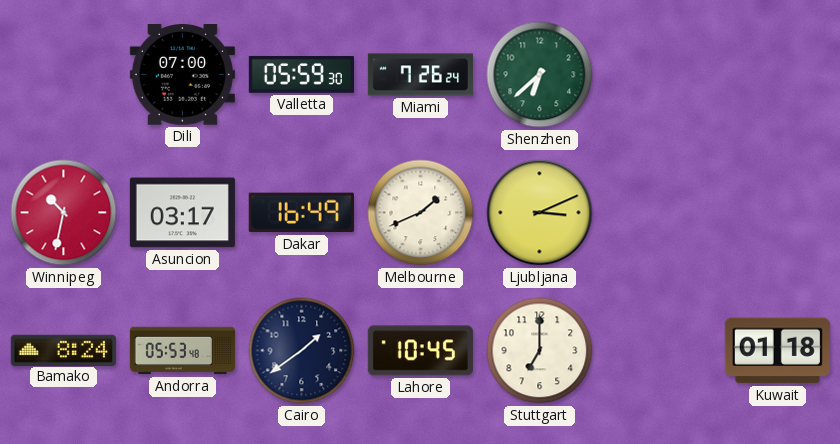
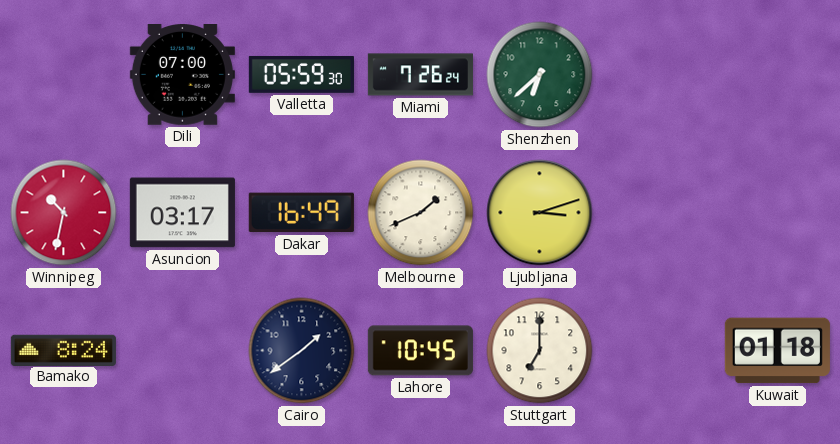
Ljubljana: 3:11 -> 3:12
Andorra: 05:53 -> none
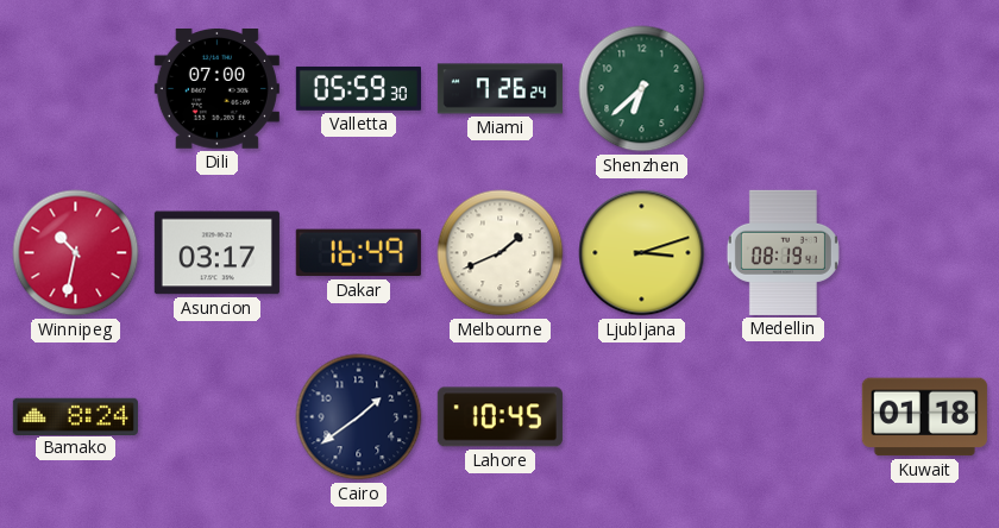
Medellin: none -> 08:19
Stuttgart: 7:00 -> none
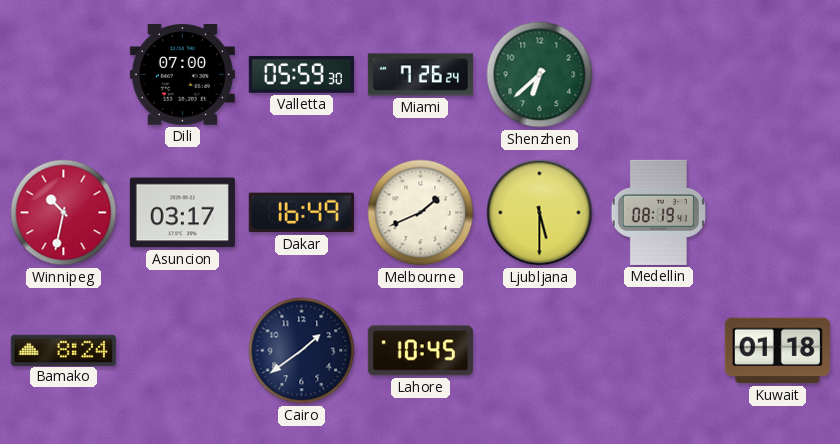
Ljubljana: 3:12 -> 5:30
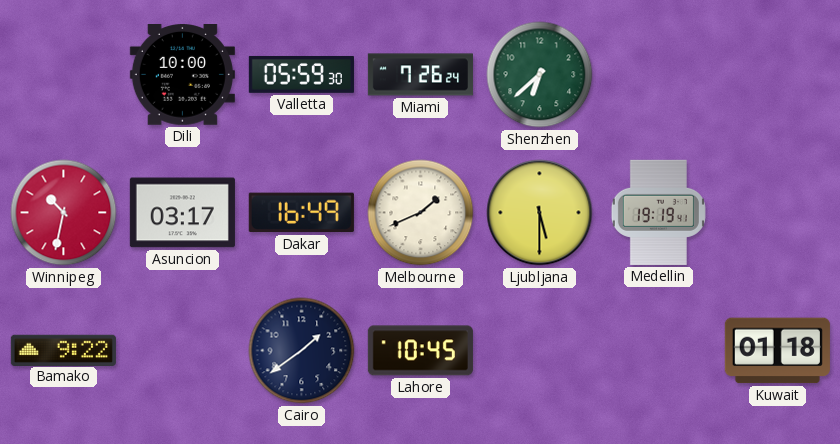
Dili: 07:00 -> 10:00
Medellin: 08:19 -> 19:19
Bamako: 8:24 -> 9:22
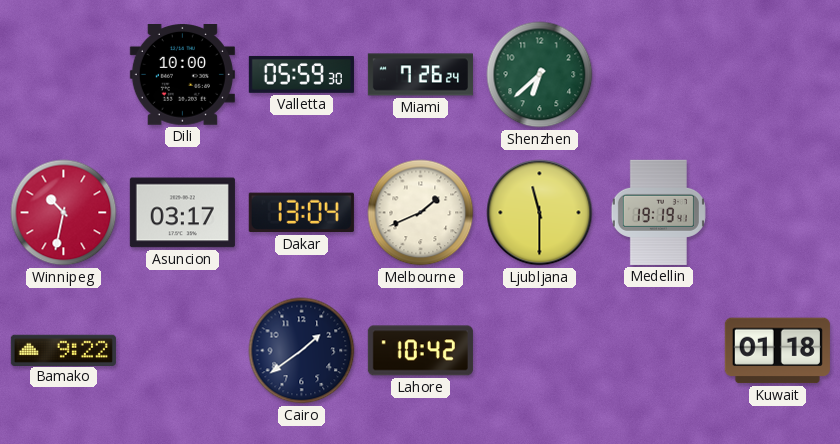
Dakar: 16:49 -> 13:04
Ljubljana: 5:30 -> 11:30
Lahore: 10:45 -> 10:42
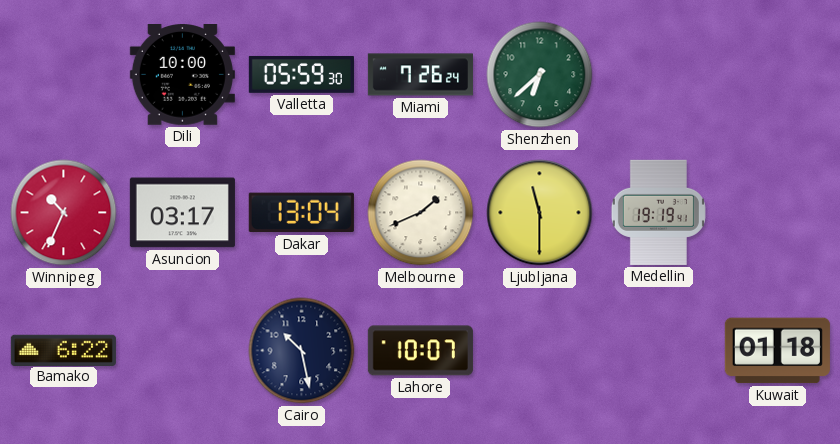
Winnipeg: 10:32 -> 10:34
Bamako: 9:22 -> 6:22
Cairo: 1:39 -> 10:28
Lahore: 10:42 -> 10:07
